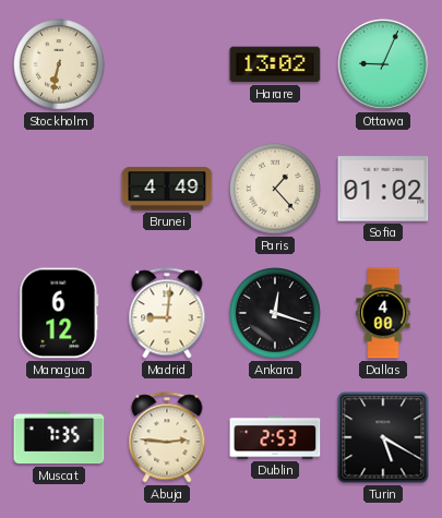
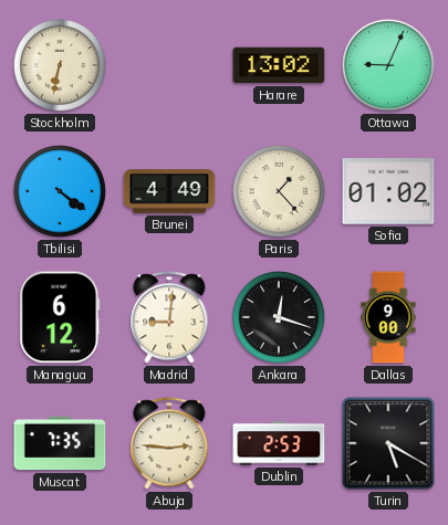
Tbilisi: none -> 4:21
Dallas: 4:00 -> 9:00
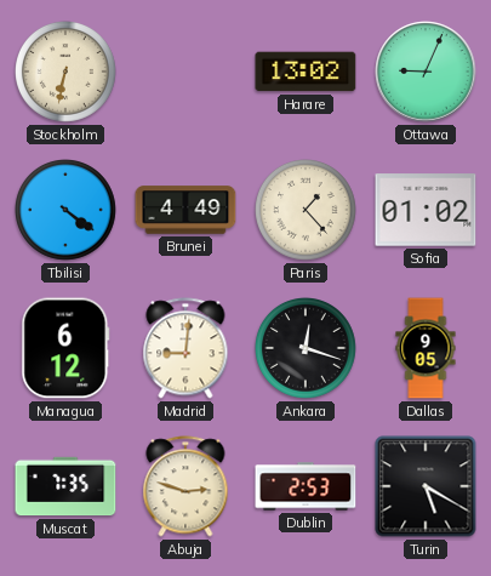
Dallas: 9:00 -> 9:05
Abuja: 2:46 -> 2:48
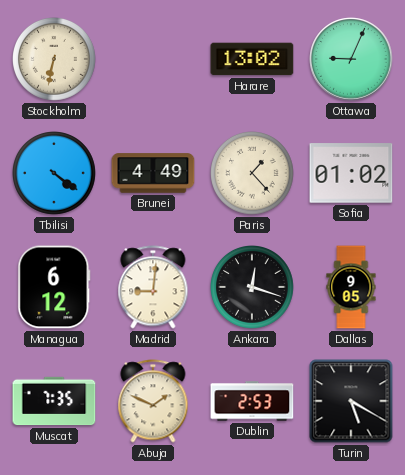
Abuja: 2:48 -> 1:49
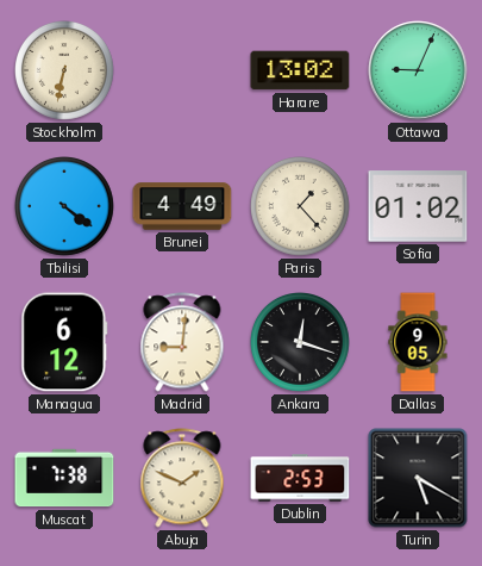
Muscat: 7:35 -> 7:38
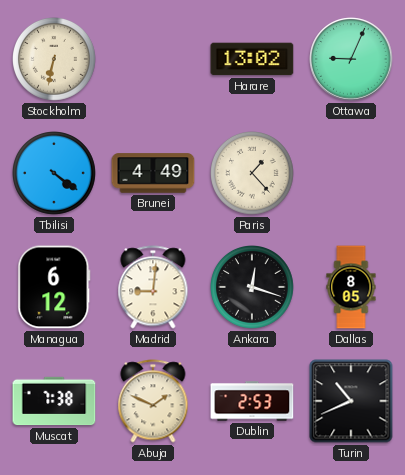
Sofia: 01:02 -> none
Dallas: 9:05 -> 8:05
Turin: 5:20 -> 10:41
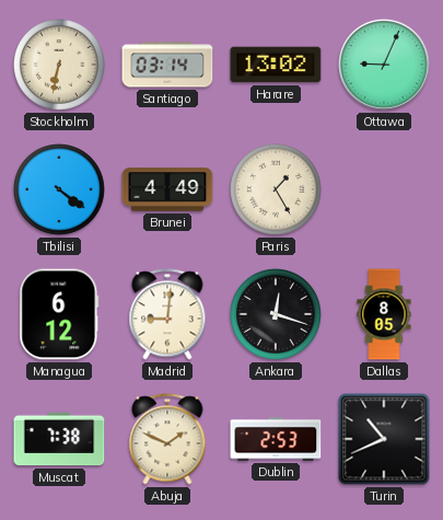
Santiago: none -> 03:14
Paris: 1:23 -> 1:25
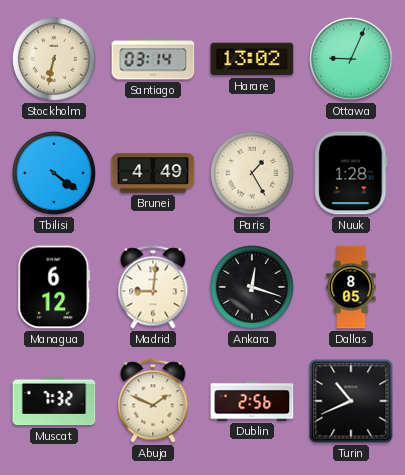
Nuuk: none -> 1:28
Muscat: 7:38 -> 7:32
Dublin: 2:53 -> 2:56
